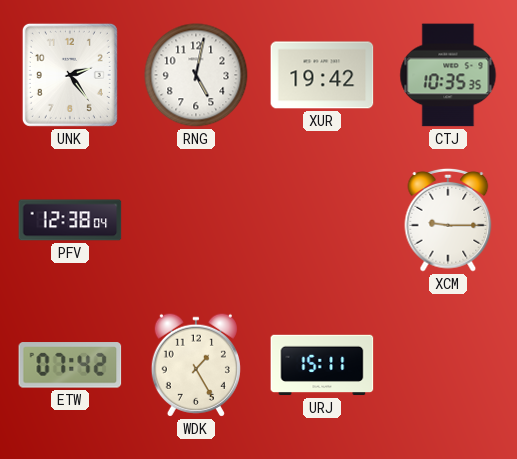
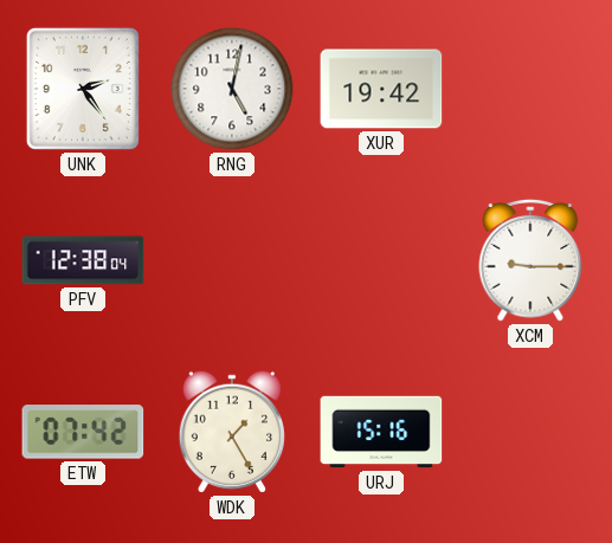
CTJ: 10:35 -> none
URJ: 15:11 -> 15:16
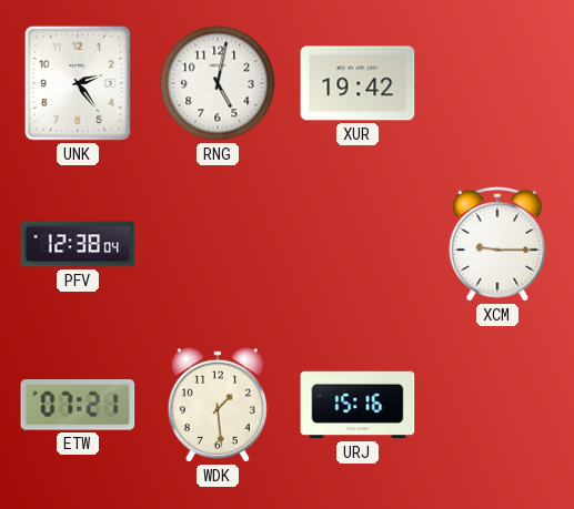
ETW: 07:42 -> 07:21
WDK: 1:25 -> 1:29
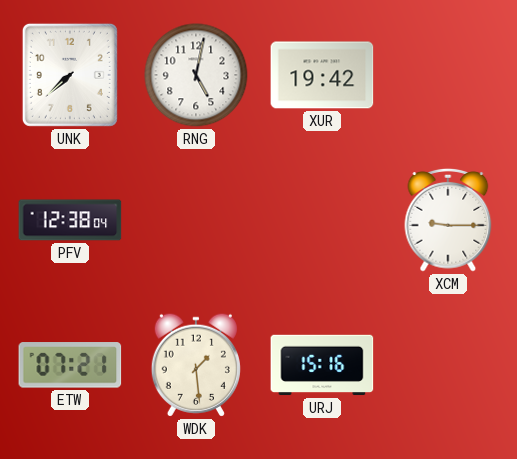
UNK: 2:24 -> 7:38
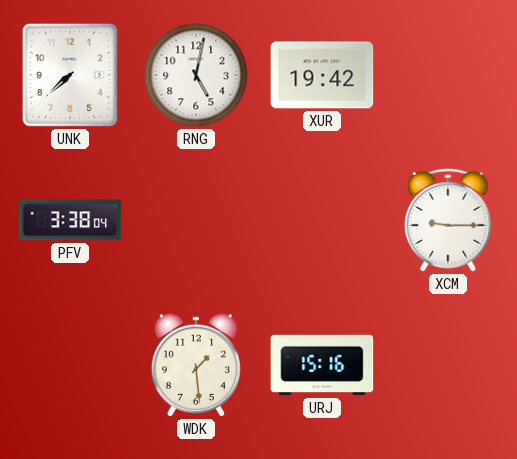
PFV: 12:38 -> 3:38
ETW: 07:21 -> none
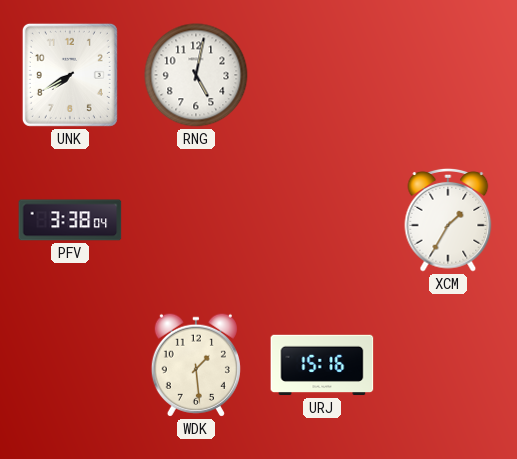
UNK: 7:38 -> 7:40
XUR: 19:42 -> none
XCM: 9:15 -> 1:35
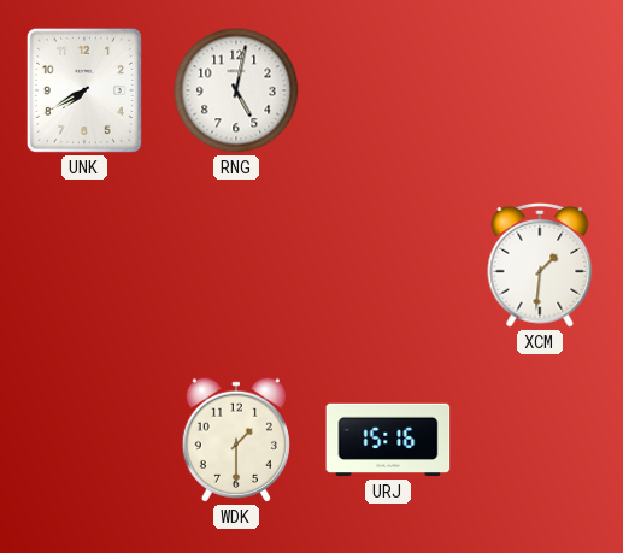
PFV: 3:38 -> none
XCM: 1:35 -> 1:31
WDK: 1:29 -> 1:30
